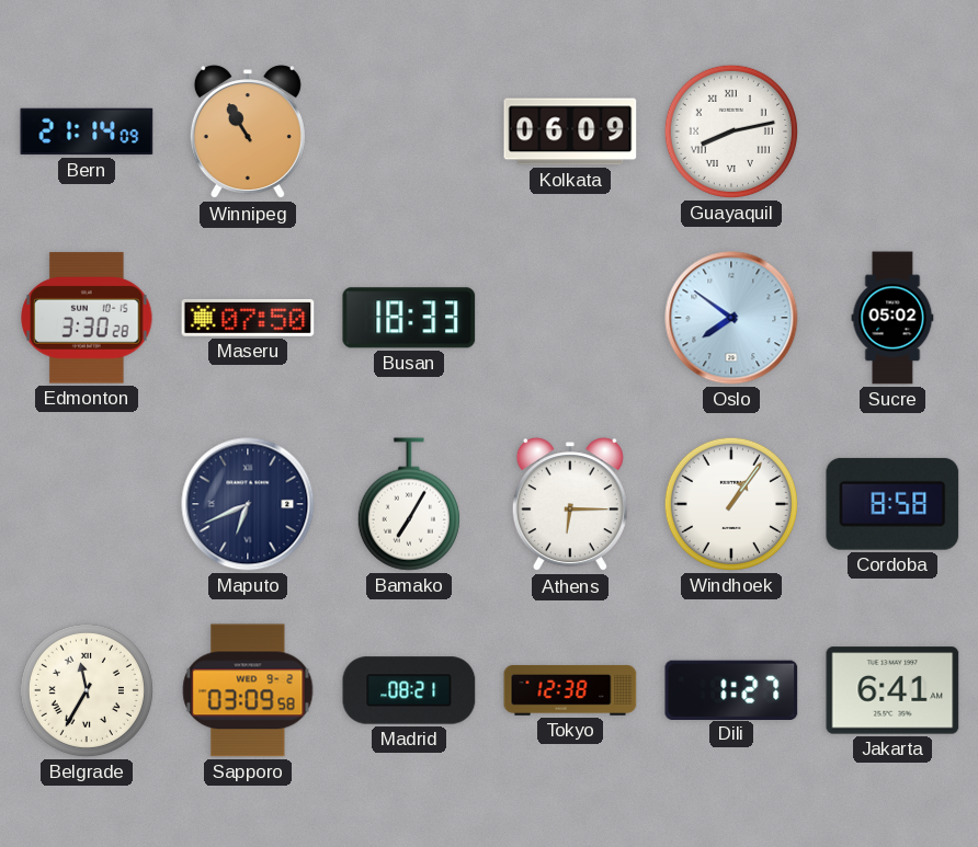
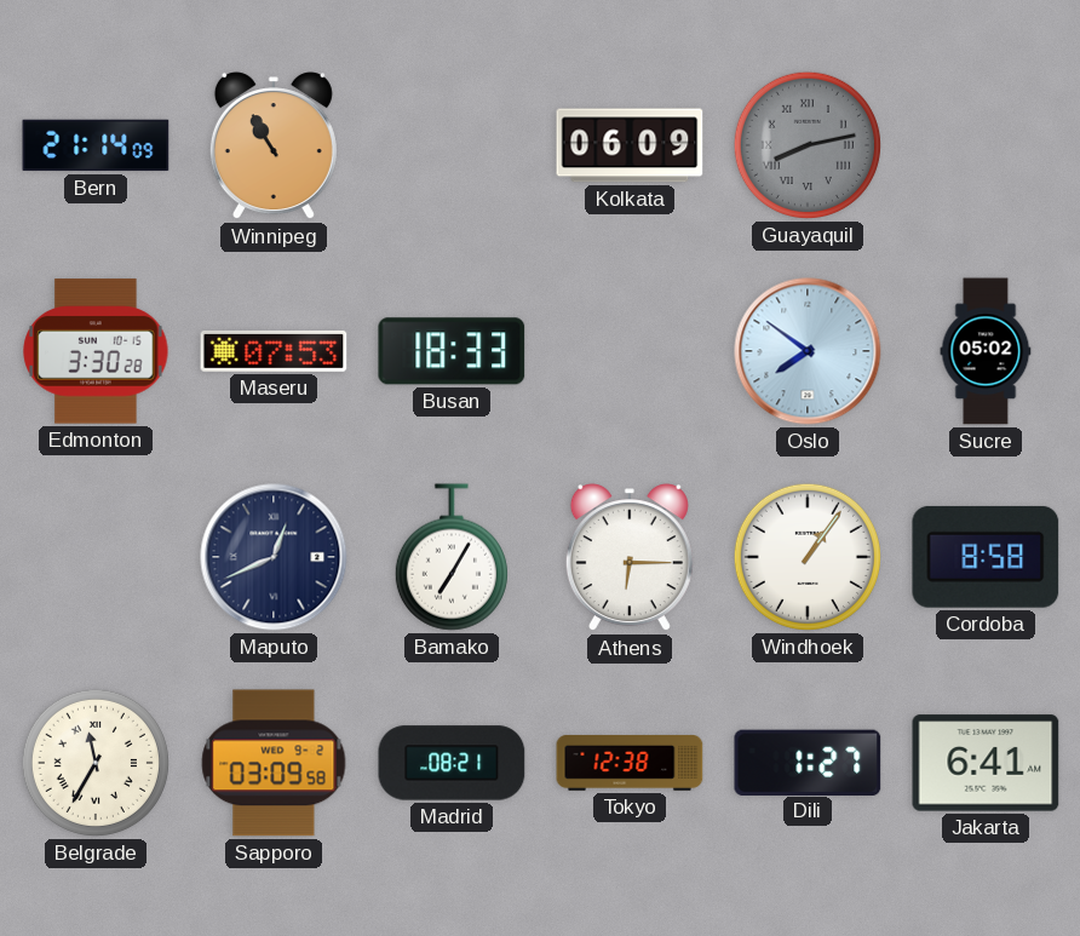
Guayaquil dial: white -> grey
Maseru: 07:50 -> 07:53
Maputo: 6:41 -> 12:41
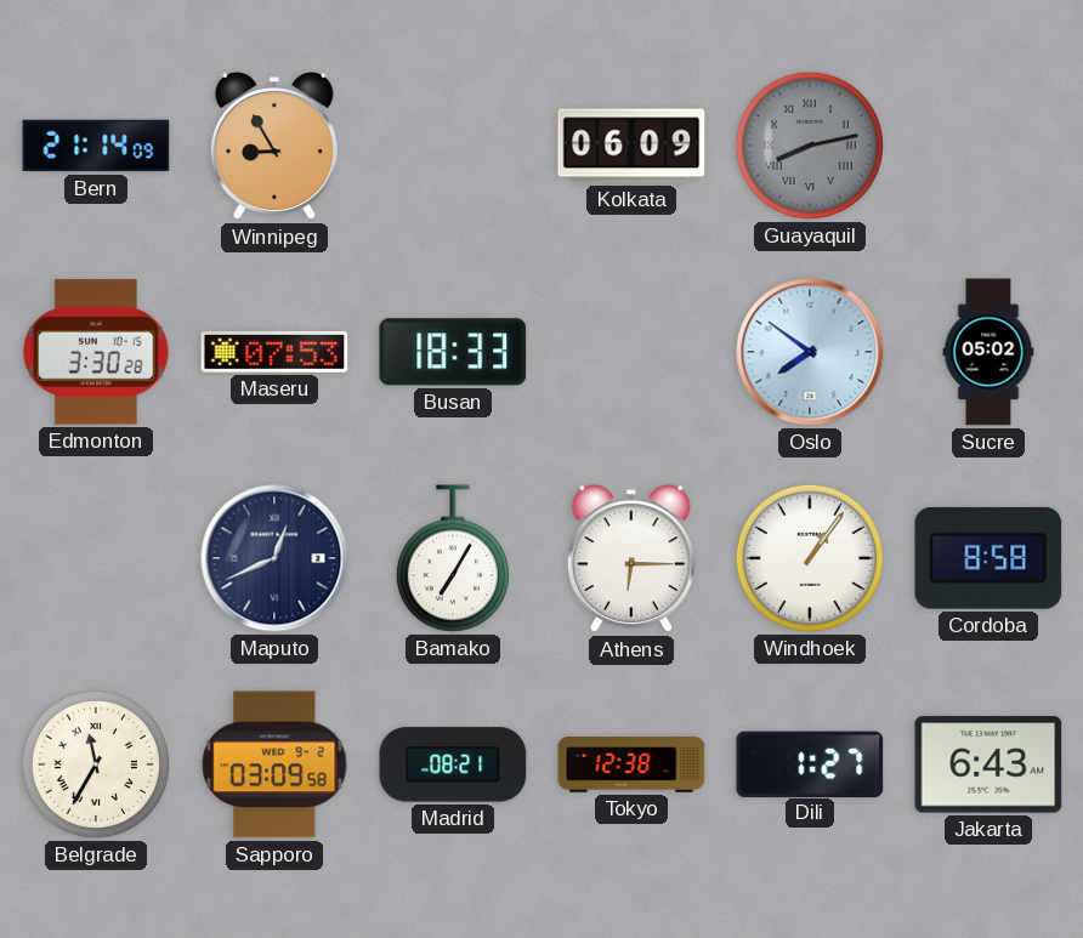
Winnipeg: 10:55 -> 8:55
Jakarta: 6:41 -> 6:43
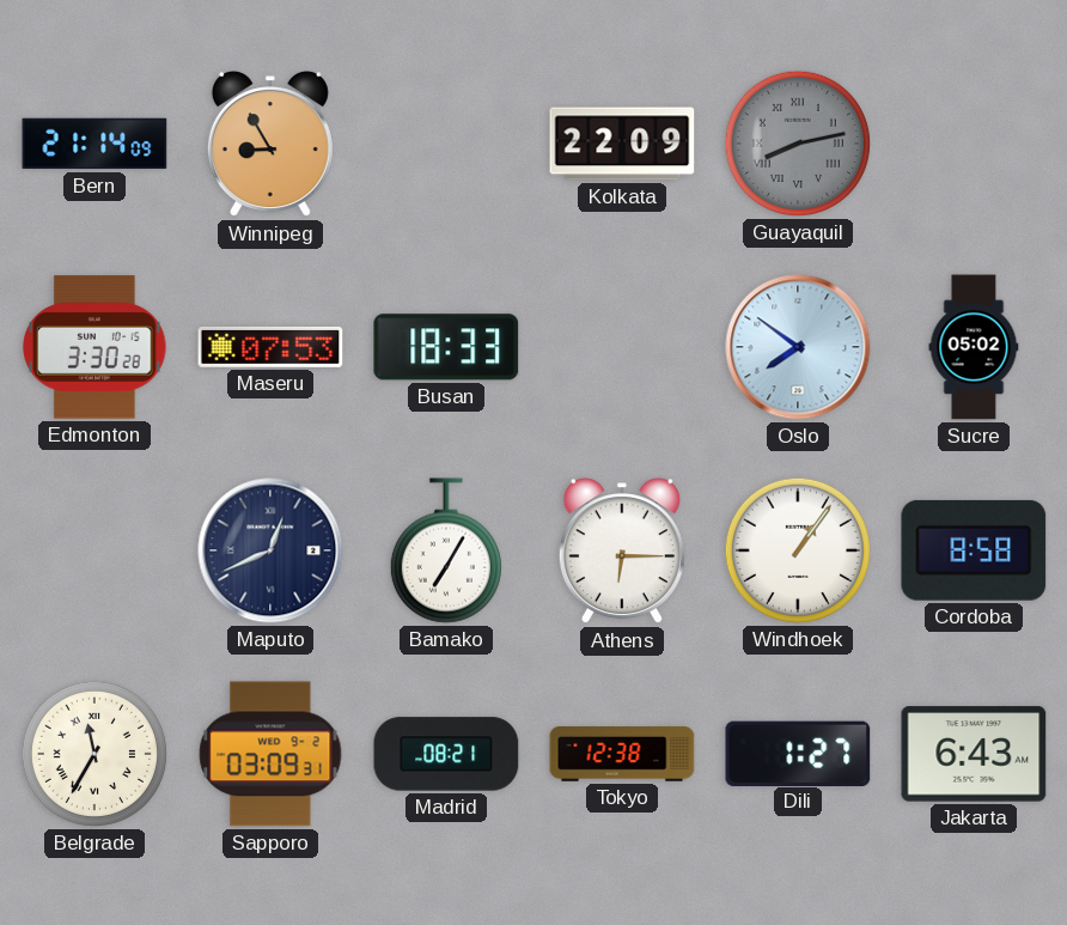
Kolkata: 06:09 -> 22:09
Sapporo: 03:09:58 -> 03:09:31
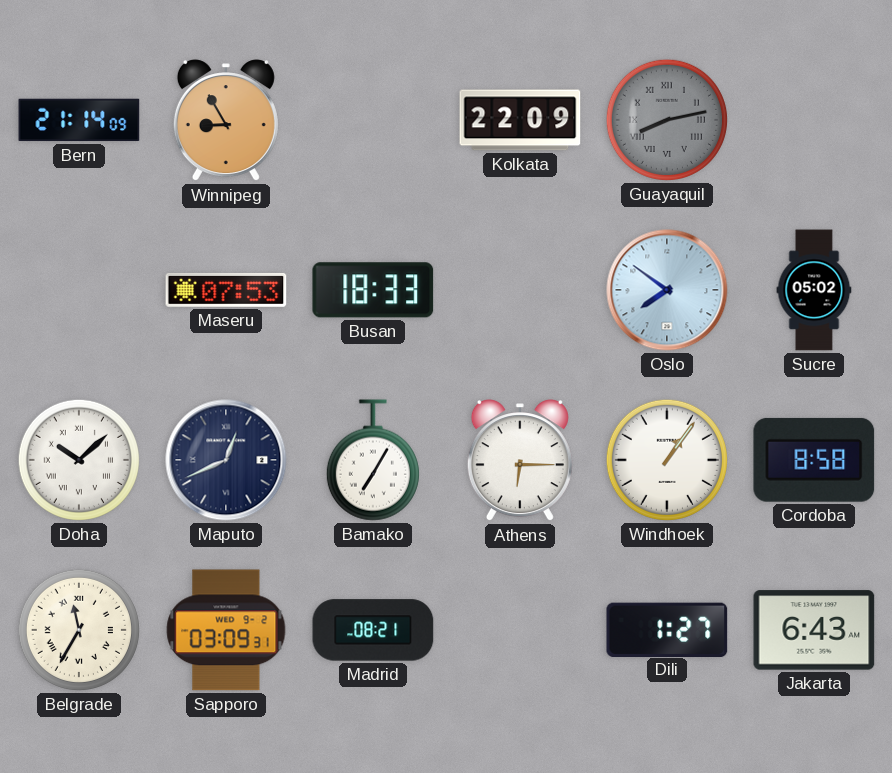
Edmonton: 3:30 -> none
Doha: none -> 10:08
Tokyo: 12:38 -> none
